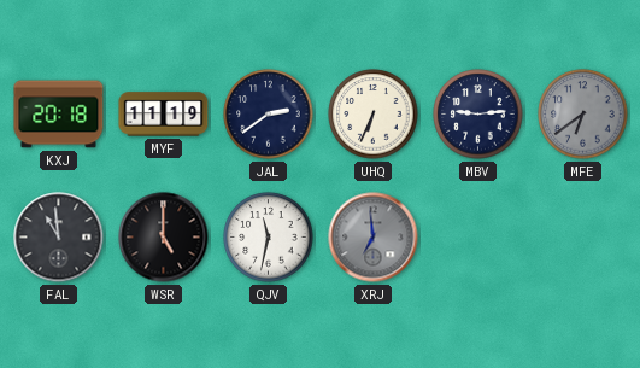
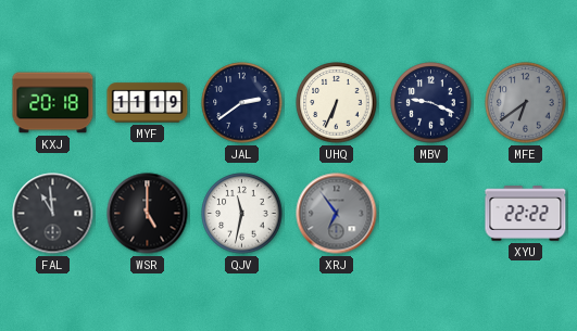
MBV: 9:14 -> 9:19
XRJ: 6:59 -> 6:54
XYU: none -> 22:22
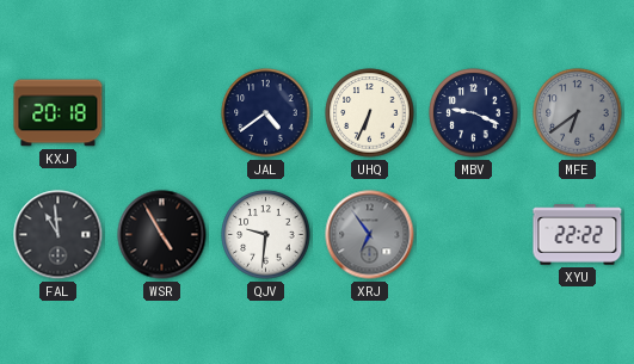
MYF: 11:19 -> none
JAL: 2:39 -> 4:39
WSR: 5:00 -> 4:55
QJV: 11:32 -> 9:31
